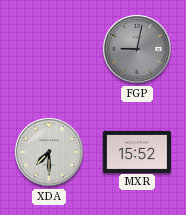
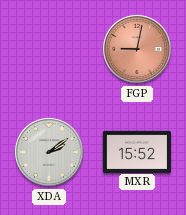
FGP dial: grey -> salmon
XDA: 7:30 -> 2:09
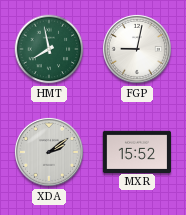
HMT: none -> 7:58
FGP dial: salmon -> white
